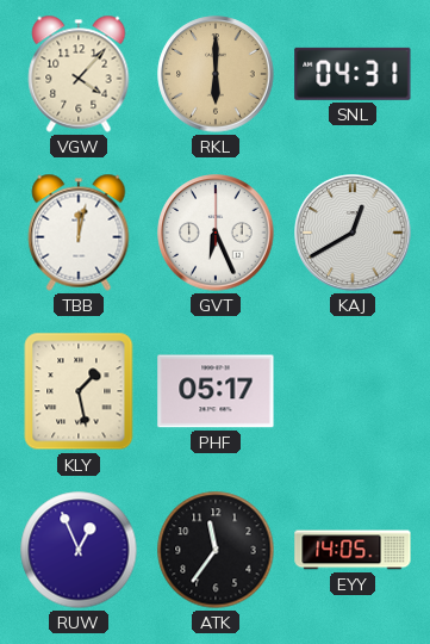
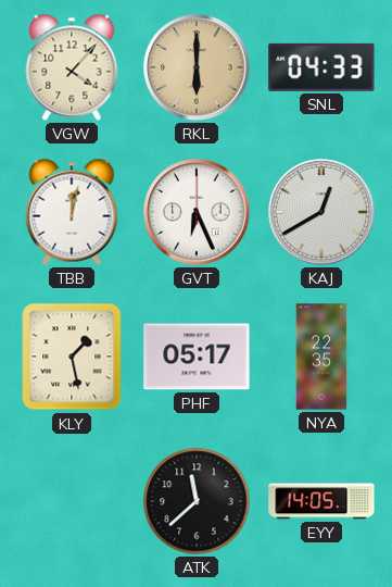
SNL: 04:31 -> 04:33
NYA: none -> 22:35
RUW: 12:56 -> none
ATK: 11:36 -> 11:38
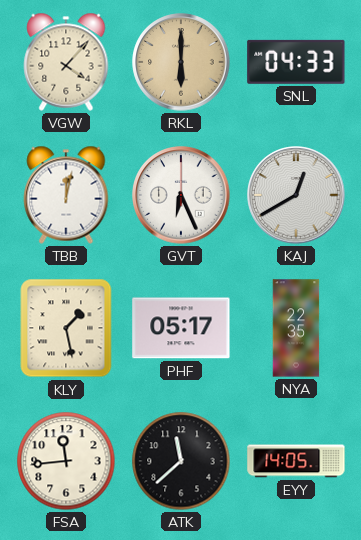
FSA: none -> 11:44
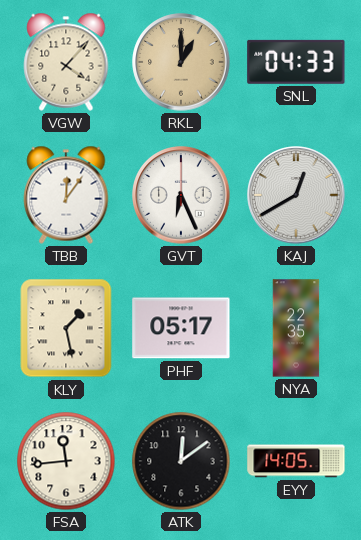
RKL: 6:00 -> 1:00
TBB: 12:02 -> 12:06
ATK: 11:38 -> 12:09
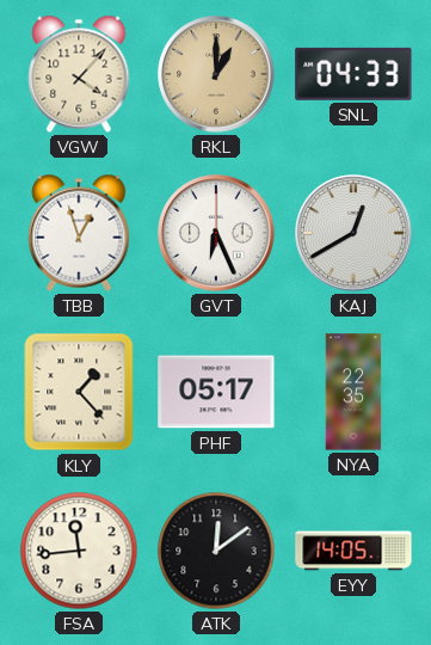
TBB: 12:06 -> 12:57
KLY: 1:28 -> 1:23
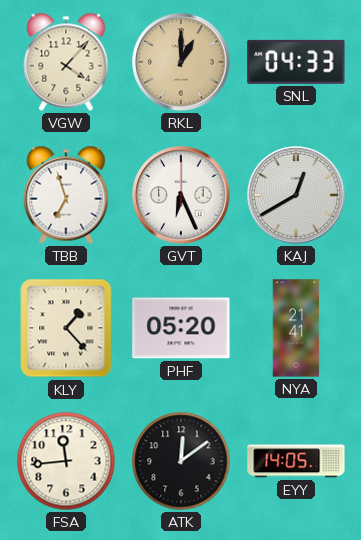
TBB: 12:57 -> 6:57
PHF: 05:17 -> 05:20
NYA: 22:35 -> 21:41
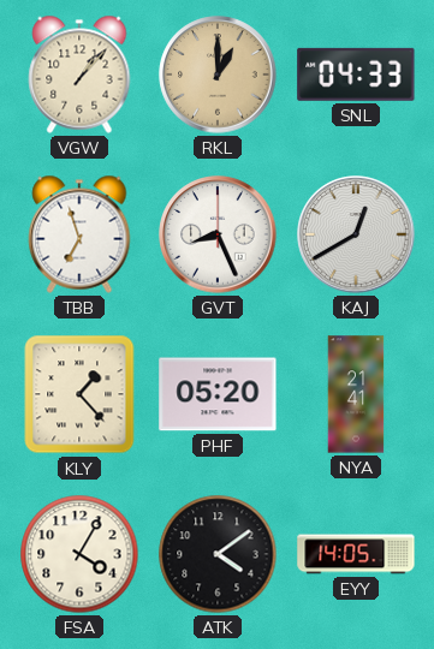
VGW: 4:07 -> 1:07
GVT: 6:26 -> 8:26
FSA: 11:44 -> 4:05
ATK: 12:09 -> 4:09
